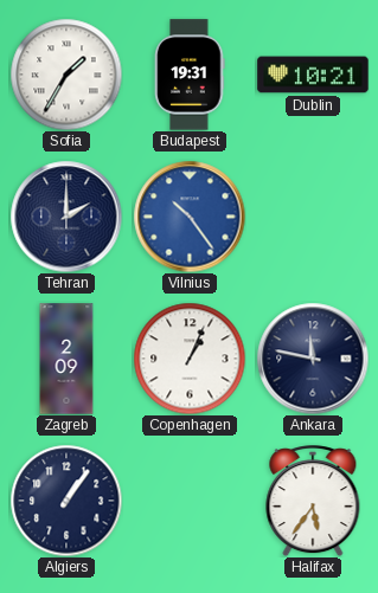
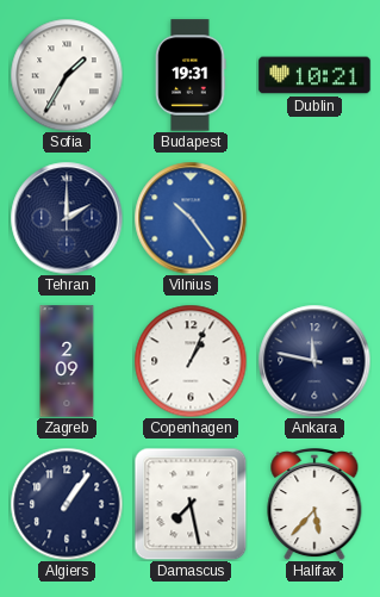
Damascus: none -> 7:28
Halifax: 5:36 -> 5:37
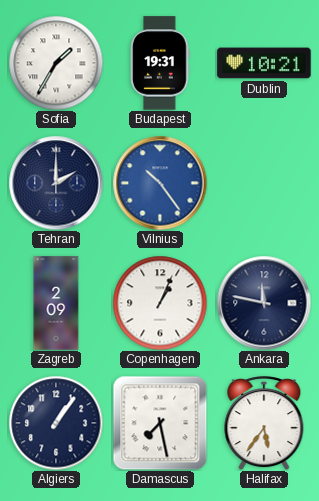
Halifax: 5:37 -> 5:36
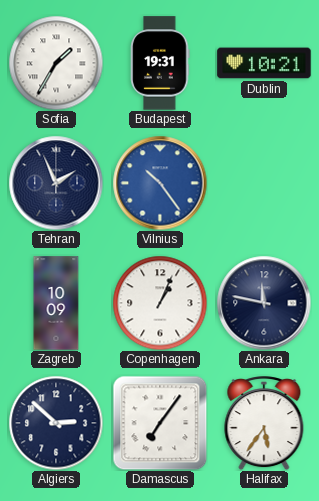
Tehran: 2:00 -> 1:56
Zagreb: 2:09 -> 10:09
Algiers: 1:06 -> 2:52
Damascus: 7:28 -> 7:06
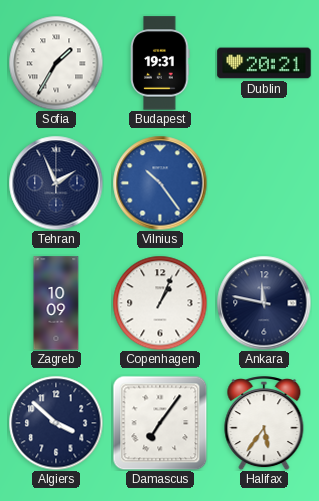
Dublin: 10:21 -> 20:21
Algiers: 2:52 -> 3:52
